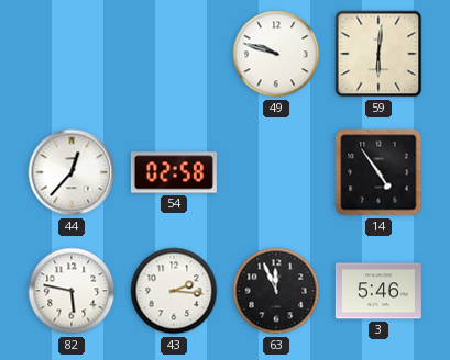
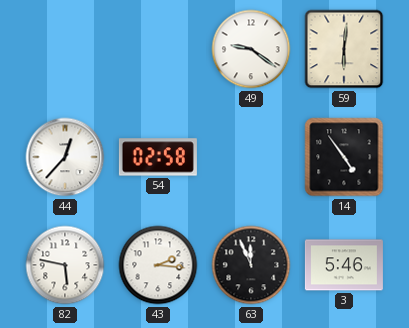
49: 9:48 -> 9:21
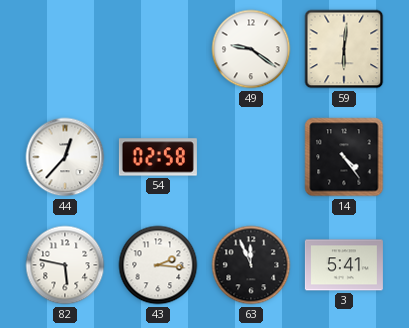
14: 4:54 -> 4:24
3: 5:46 -> 5:41
